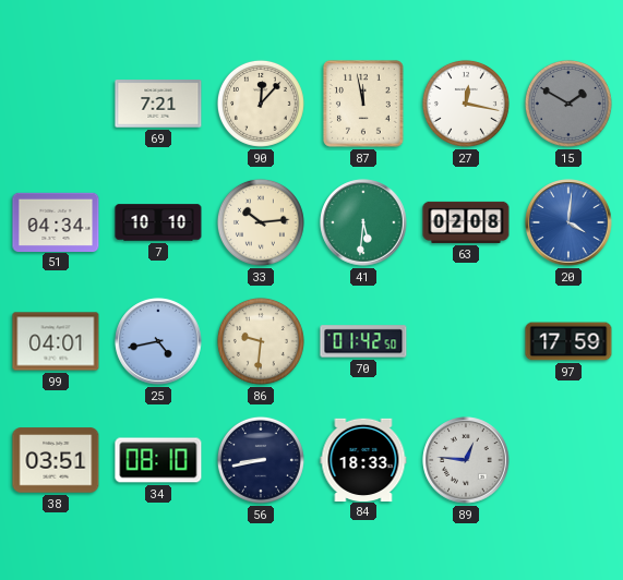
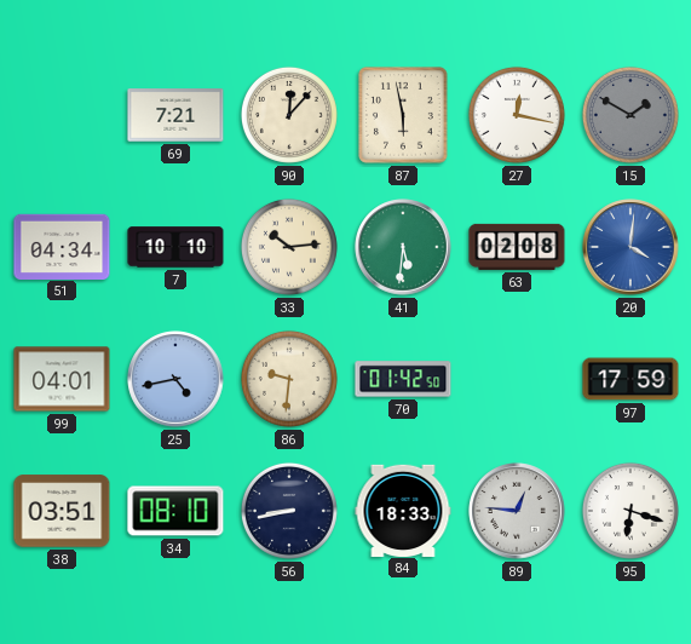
87: 11:58 -> 5:58
95: none -> 6:18
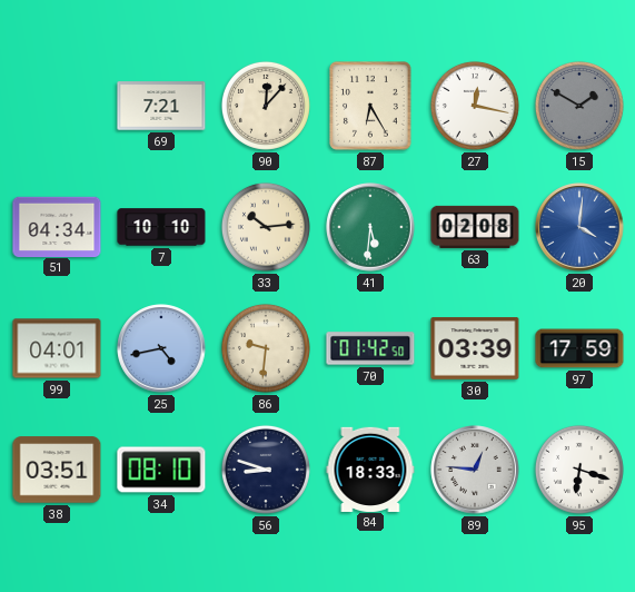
87: 5:58 -> 6:25
30: none -> 03:39
56: 8:43 -> 8:48
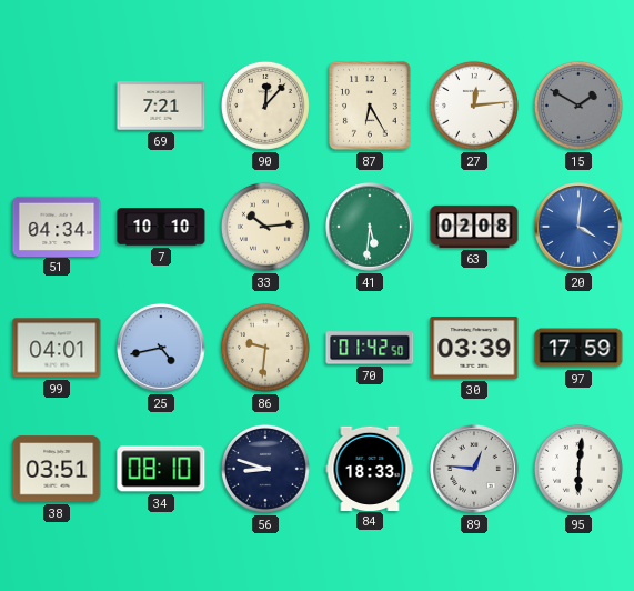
27: 12:17 -> 12:14
95: 6:18 -> 6:01
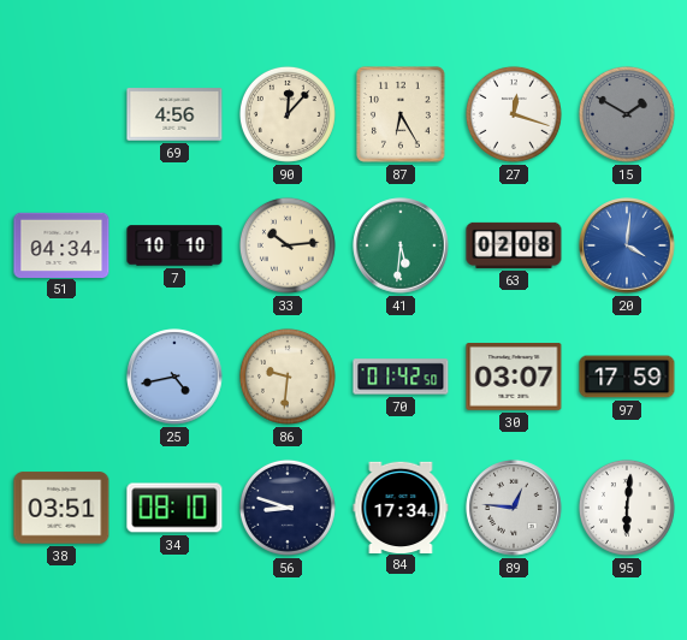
69: 7:21 -> 4:56
27: 12:14 -> 12:18
99: 04:01 -> none
30: 03:39 -> 03:07
84: 18:33 -> 17:34
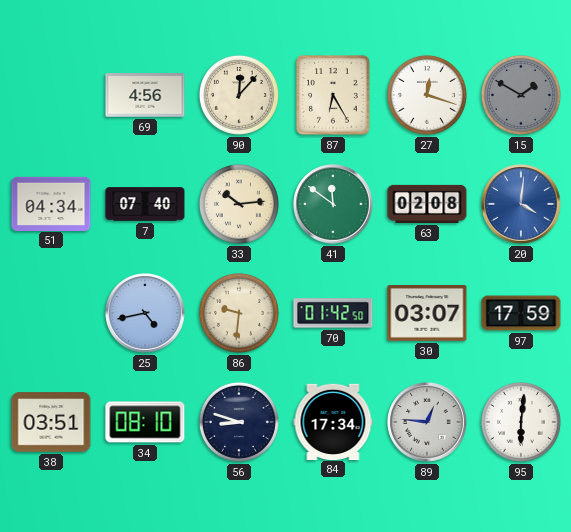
7: 10:10 -> 07:40
41: 5:31 -> 11:51
